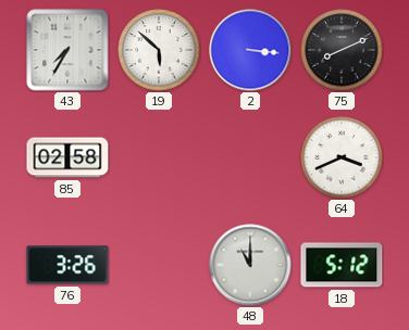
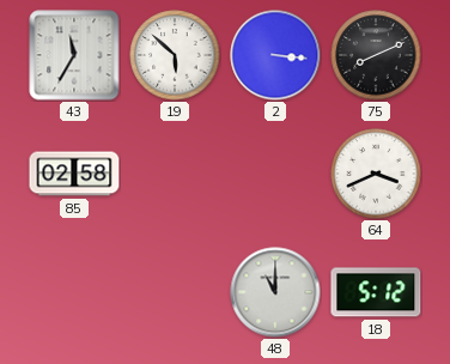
43: 7:35 -> 11:35
76: 3:26 -> none
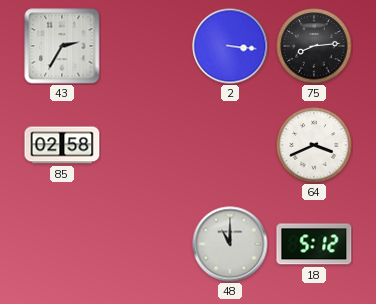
43: 11:35 -> 2:35
19: 5:52 -> none
75: 8:11 -> 8:14
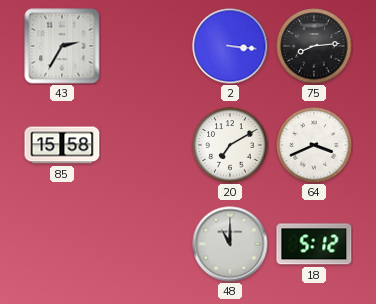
85: 02:58 -> 15:58
20: none -> 7:10
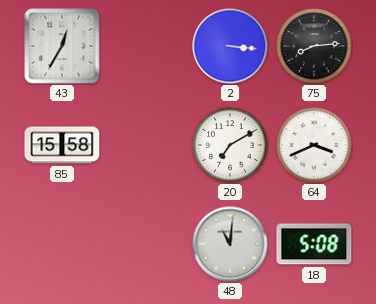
43: 2:35 -> 12:35
48: 11:00 -> 11:01
18: 5:12 -> 5:08
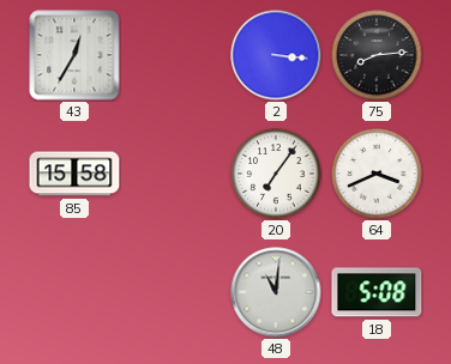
20: 7:10 -> 7:06
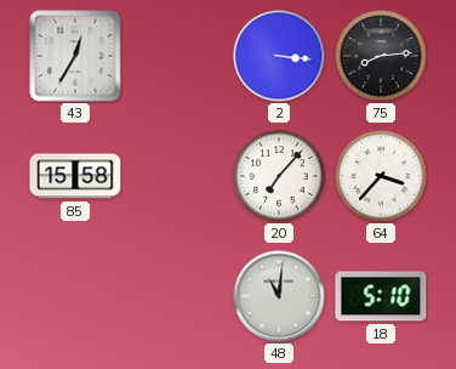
20: 7:06 -> 7:07
64: 3:41 -> 3:37
18: 5:08 -> 5:10
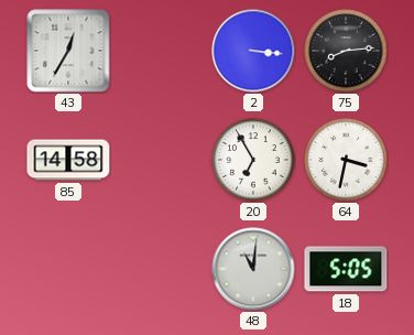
85: 15:58 -> 14:58
20: 7:07 -> 6:55
64: 3:37 -> 3:32
18: 5:10 -> 5:05
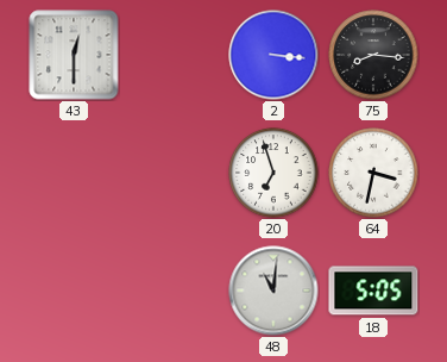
43: 12:35 -> 12:30
75: 8:14 -> 8:16
85: 14:58 -> none
20: 6:55 -> 6:57
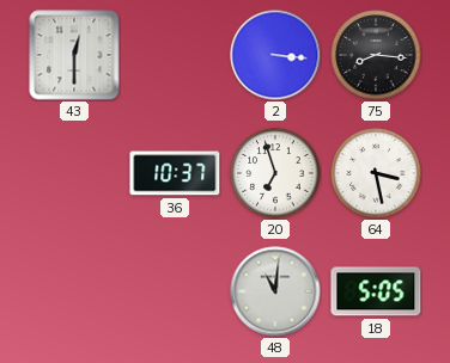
36: none -> 10:37
64: 3:32 -> 3:28
